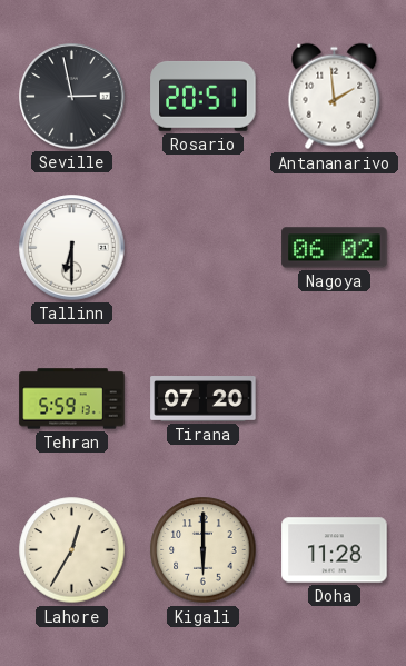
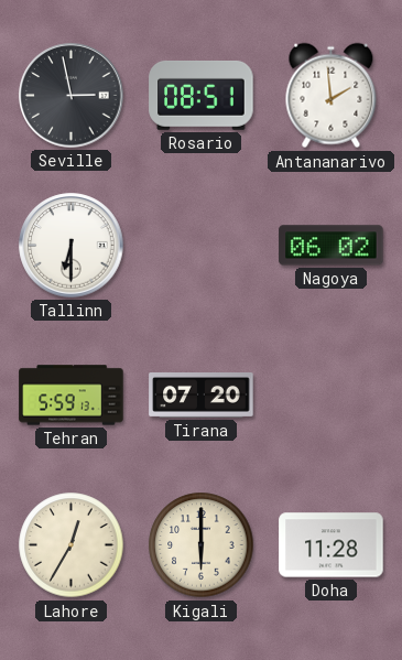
Rosario: 20:51 -> 08:51
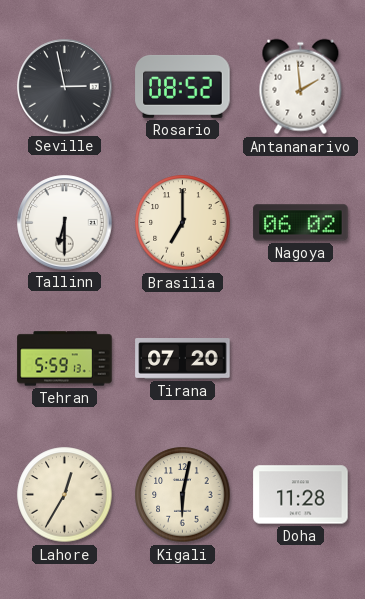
Rosario: 08:51 -> 08:52
Brasilia: none -> 7:00
Kigali: 6:00 -> 6:02
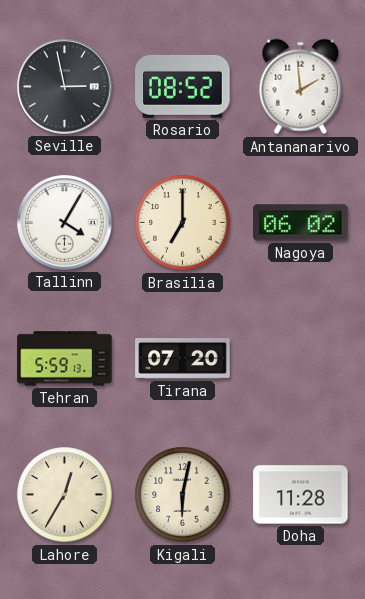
Tallinn: 6:30 -> 4:05
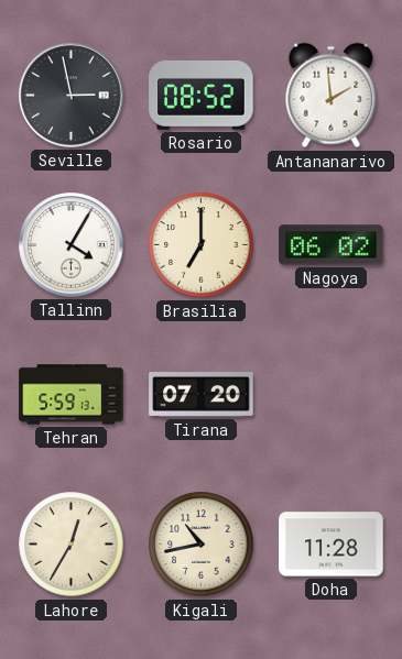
Kigali: 6:02 -> 10:43
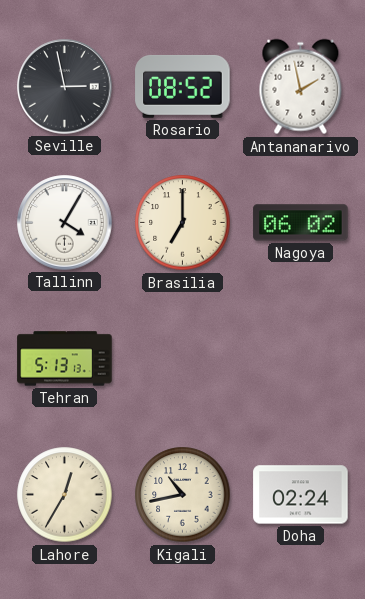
Antananarivo: 1:59 -> 1:58
Tehran: 5:59 -> 5:13
Tirana: 07:20 -> none
Doha: 11:28 -> 02:24
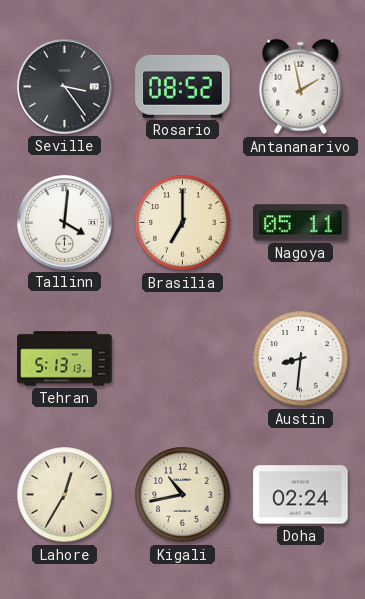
Seville: 2:58 -> 3:24
Tallinn: 4:05 -> 4:01
Nagoya: 06:02 -> 05:11
Austin: none -> 8:31
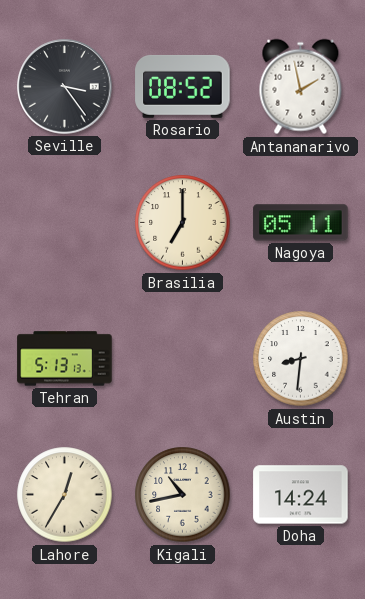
Tallinn: 4:01 -> none
Doha: 02:24 -> 14:24
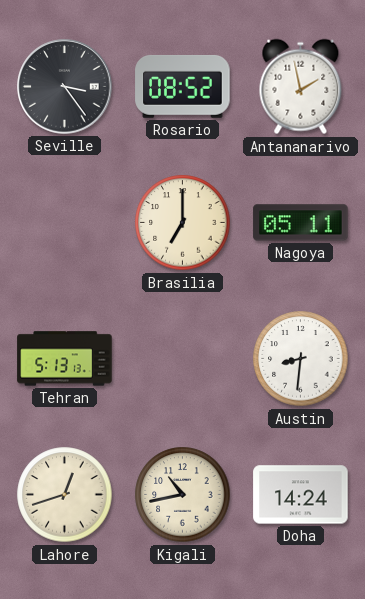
Lahore: 12:35 -> 12:42
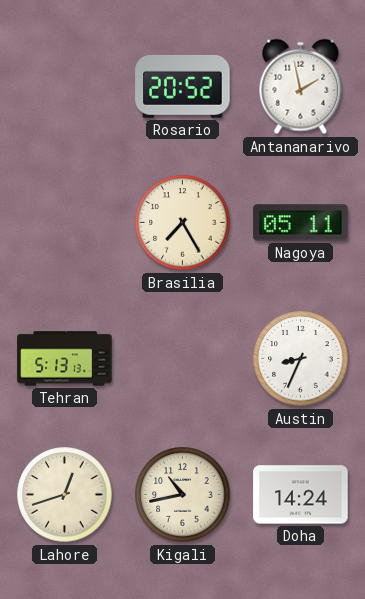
Seville: 3:24 -> none
Rosario: 08:52 -> 20:52
Brasilia: 7:00 -> 7:25
Austin: 8:31 -> 8:34
